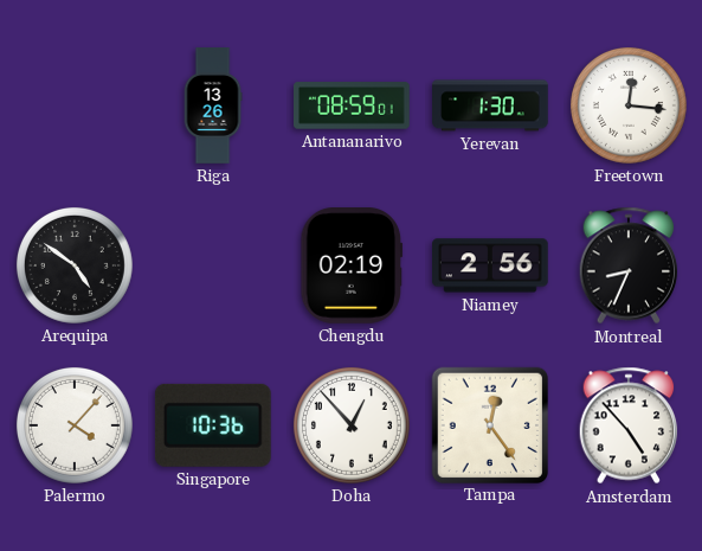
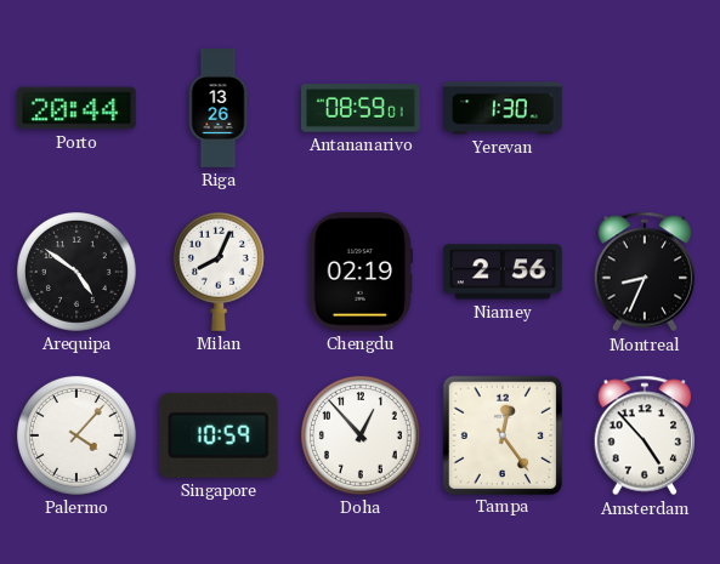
Porto: none -> 20:44
Freetown: 12:16 -> none
Milan: none -> 8:04
Singapore: 10:36 -> 10:59
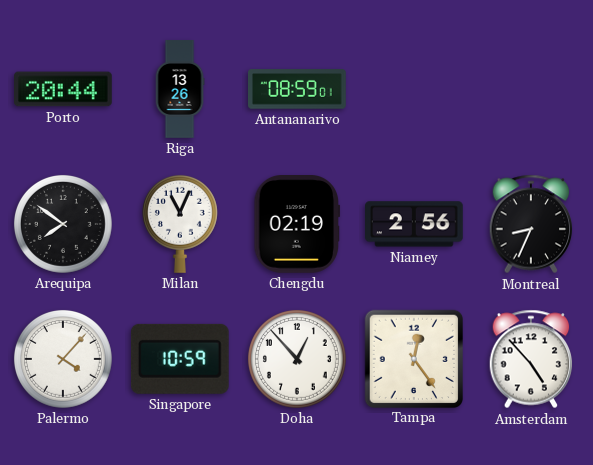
Yerevan: 1:30 -> none
Arequipa: 4:51 -> 7:51
Milan: 8:04 -> 11:04
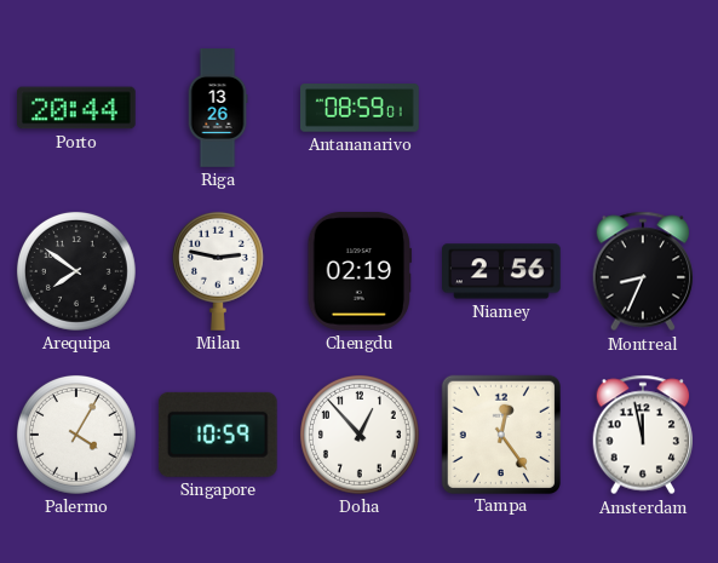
Milan: 11:04 -> 2:47
Palermo: 4:07 -> 4:05
Amsterdam: 4:53 -> 11:58
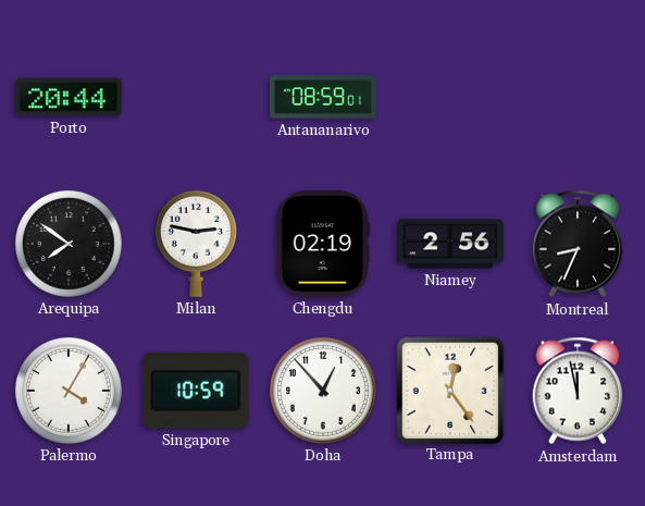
Riga: 13:26 -> none
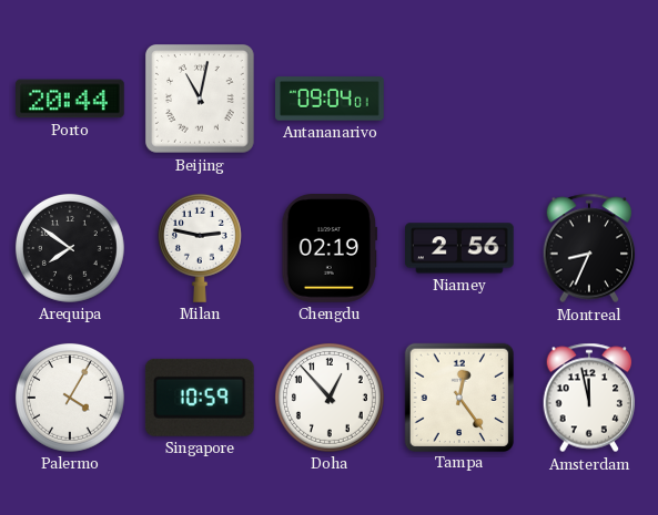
Beijing: none -> 11:02
Antananarivo: 08:59 -> 09:04
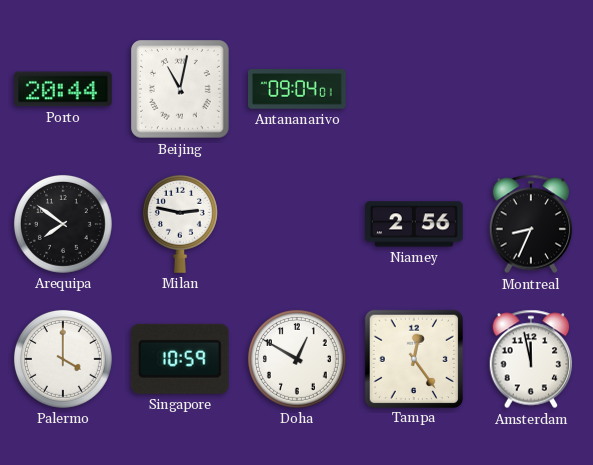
Chengdu: 02:19 -> none
Palermo: 4:05 -> 4:00
Doha: 12:53 -> 12:50
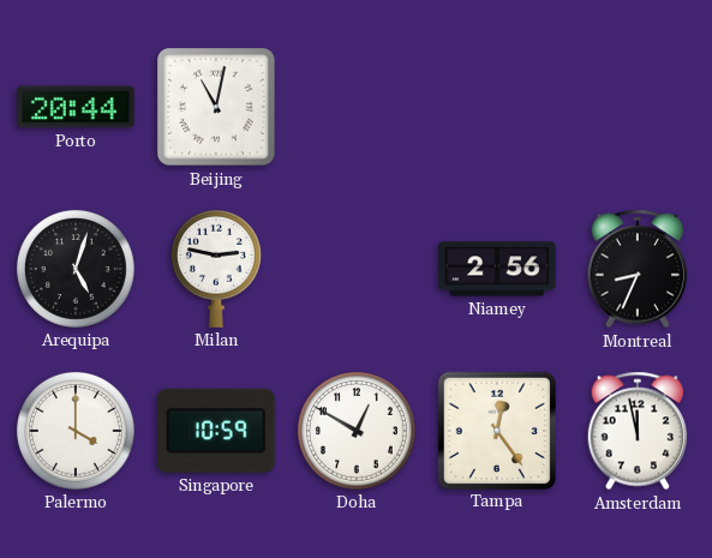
Antananarivo: 09:04 -> none
Arequipa: 7:51 -> 5:03
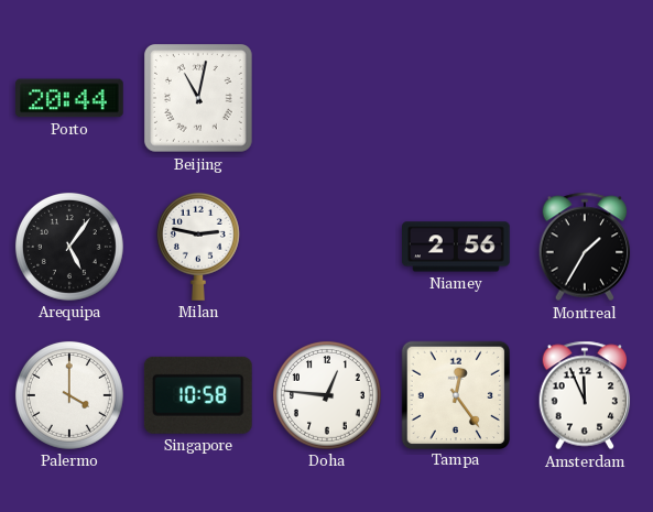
Arequipa: 5:03 -> 5:06
Montreal: 8:34 -> 1:35
Singapore: 10:59 -> 10:58
Doha: 12:50 -> 12:46
Amsterdam: 11:58 -> 11:56
